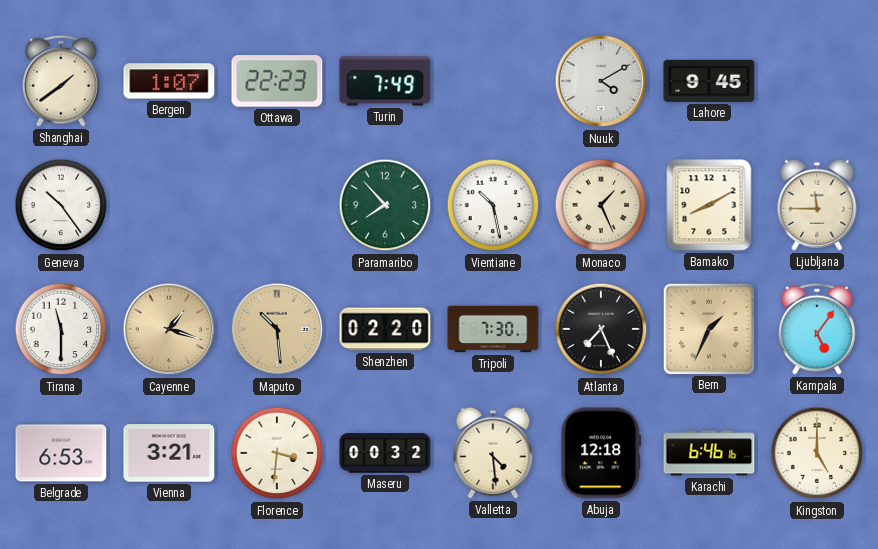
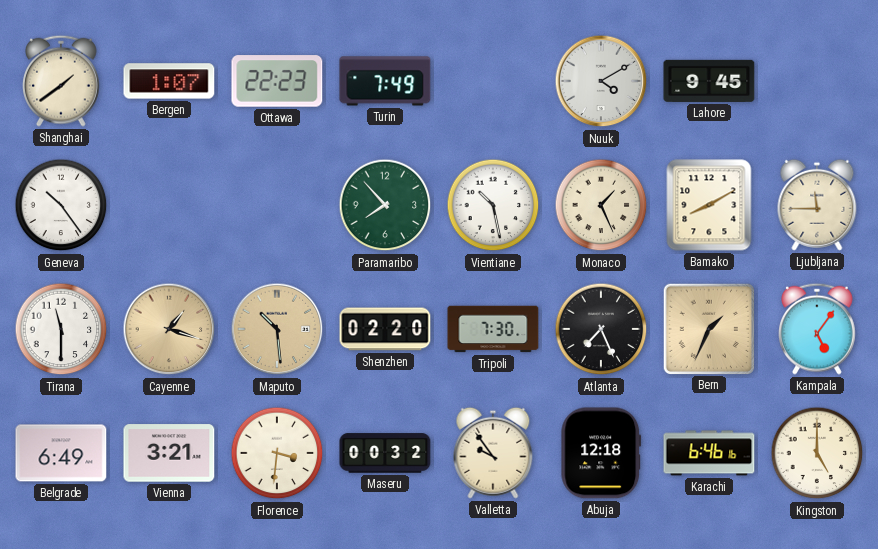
Belgrade: 6:53 -> 6:49
Valletta: 4:29 -> 9:54
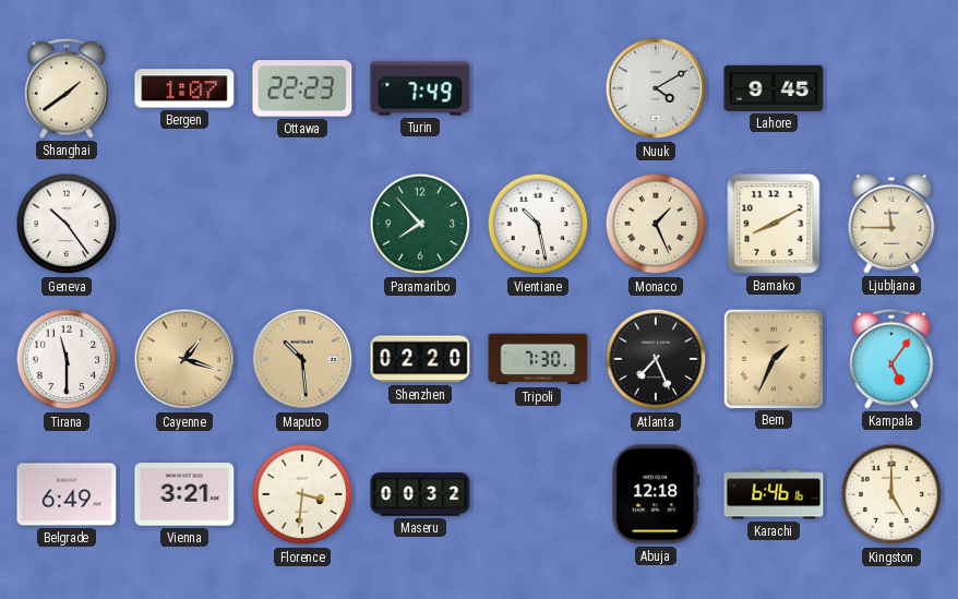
Valletta: 9:54 -> none
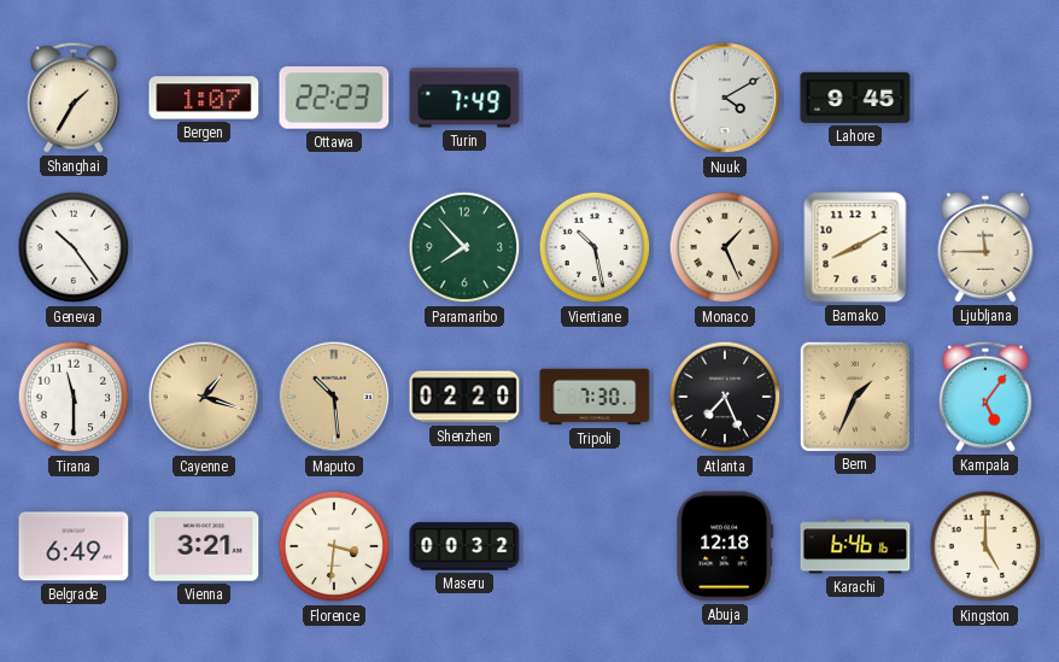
Shanghai: 1:39 -> 1:35
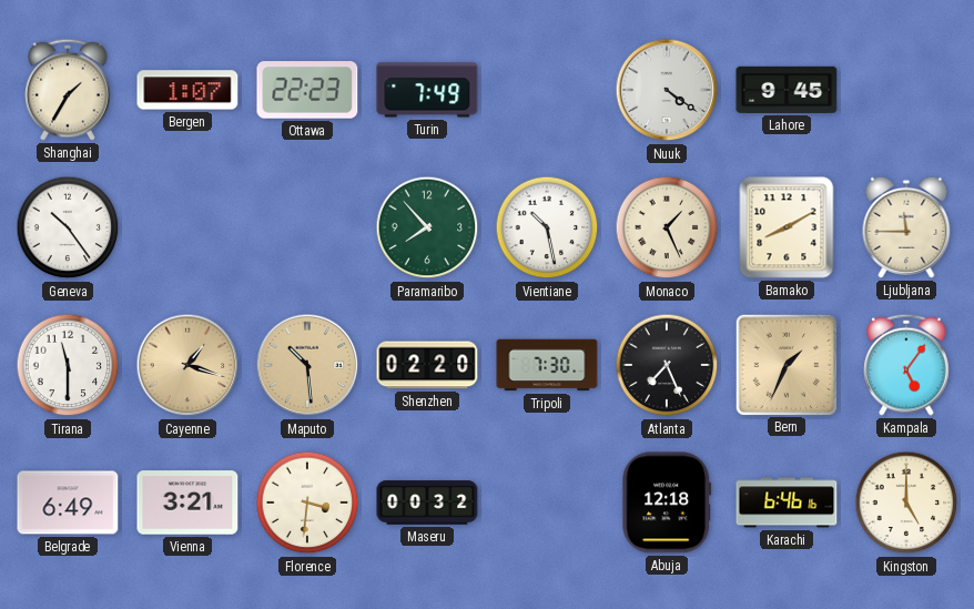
Nuuk: 4:10 -> 4:21
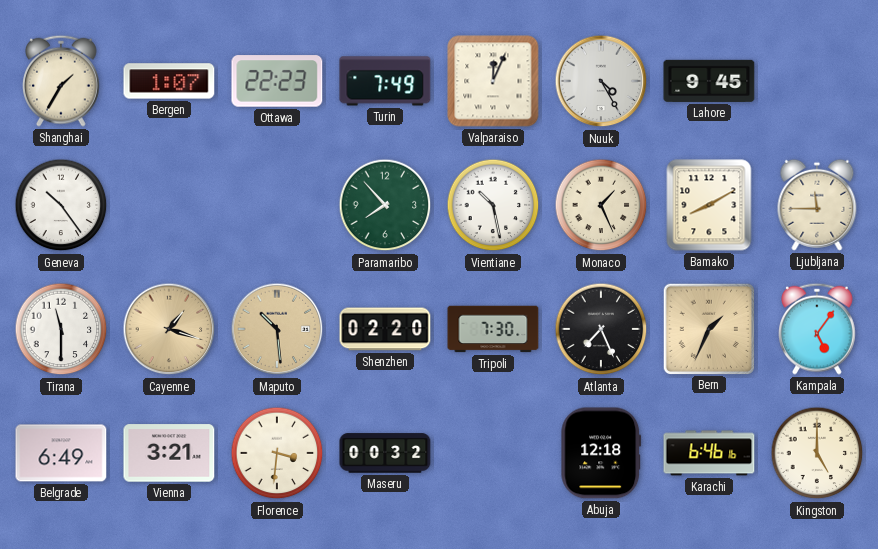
Valparaiso: none -> 12:04
Nuuk: 4:21 -> 4:25
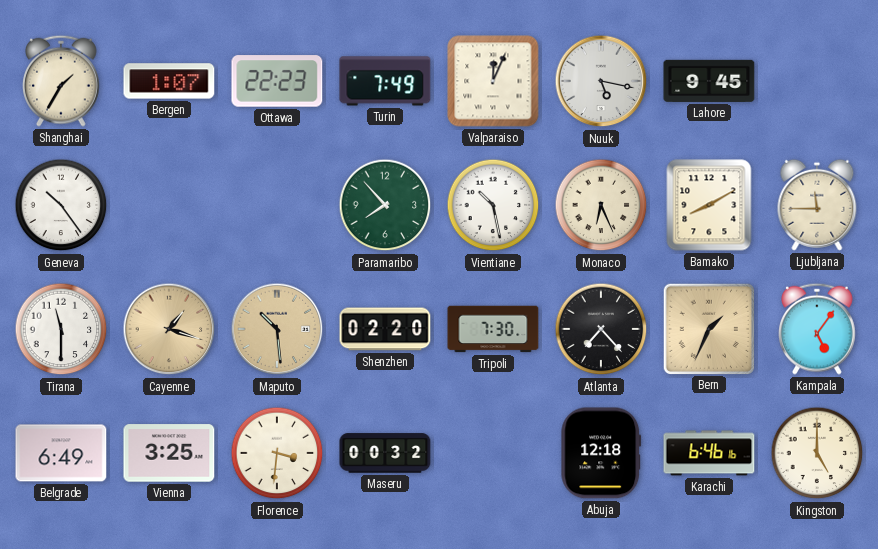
Nuuk: 4:25 -> 5:17
Monaco: 1:26 -> 6:26
Atlanta: 7:26 -> 7:23
Vienna: 3:21 -> 3:25
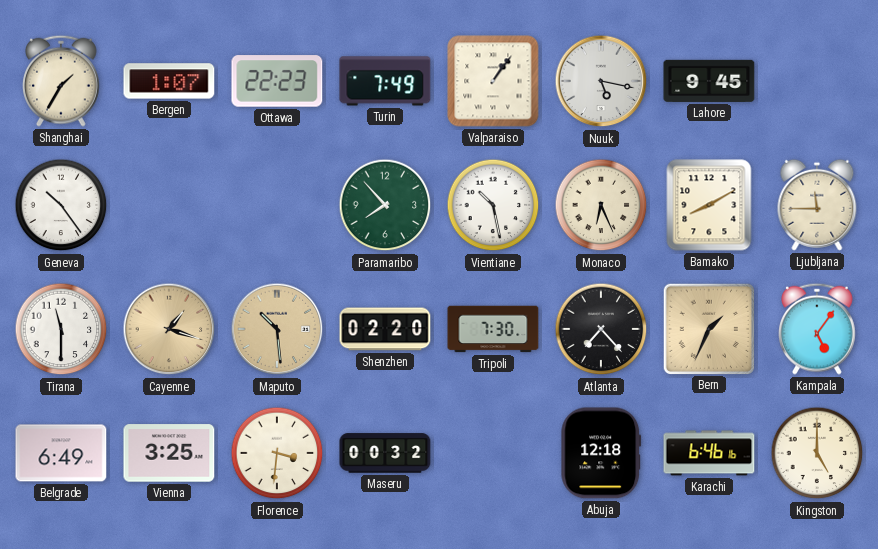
Valparaiso: 12:04 -> 1:06
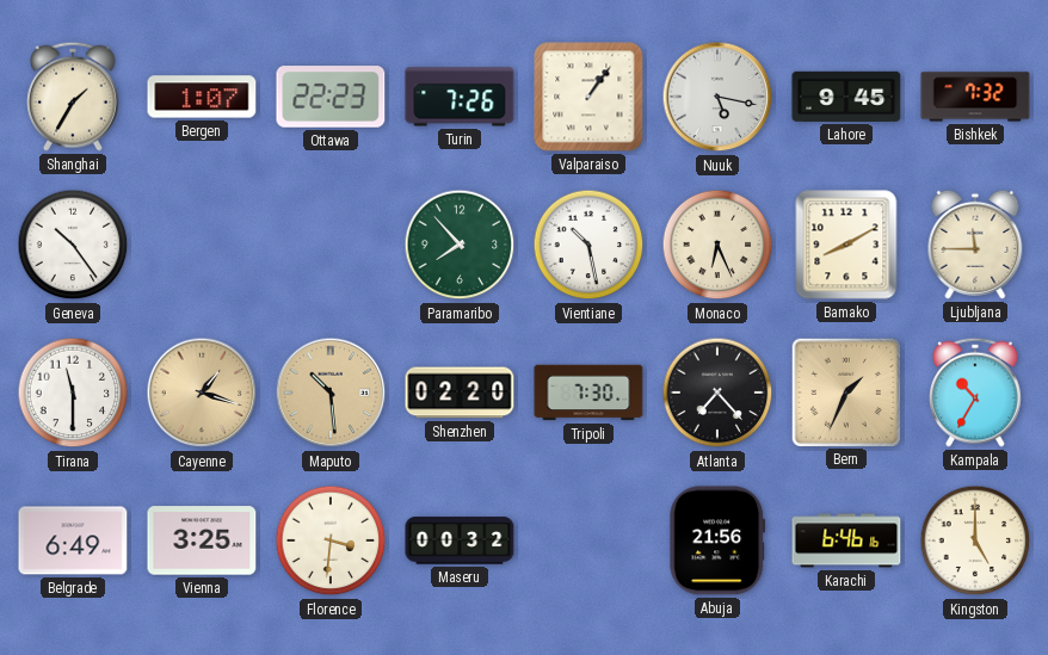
Turin: 7:49 -> 7:26
Bishkek: none -> 7:32
Kampala: 5:06 -> 10:35
Abuja: 12:18 -> 21:56
